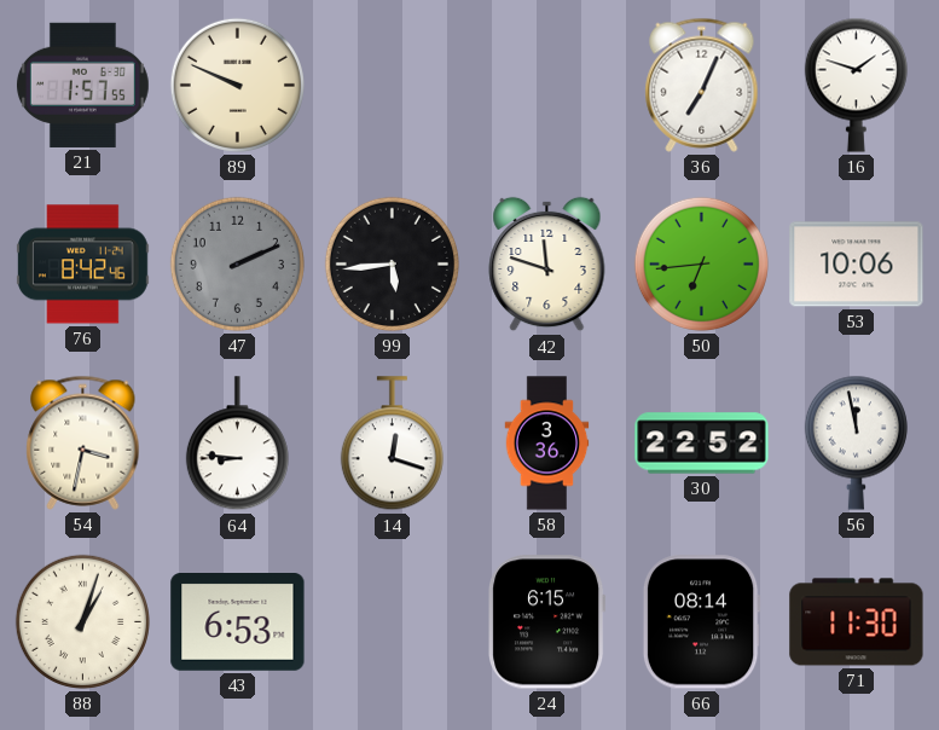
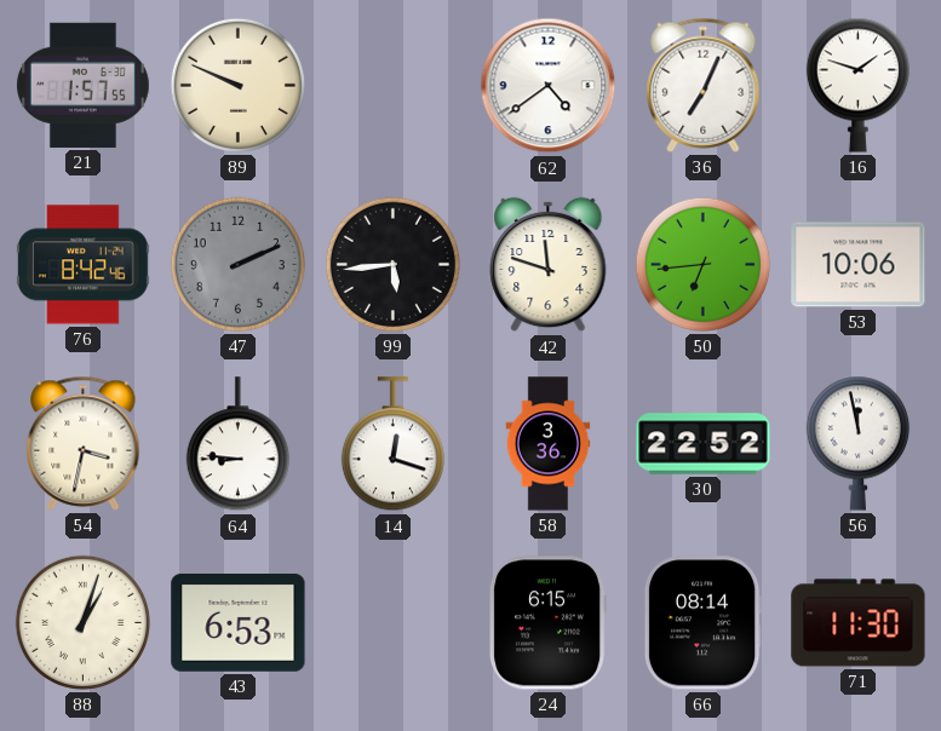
62: none -> 4:39
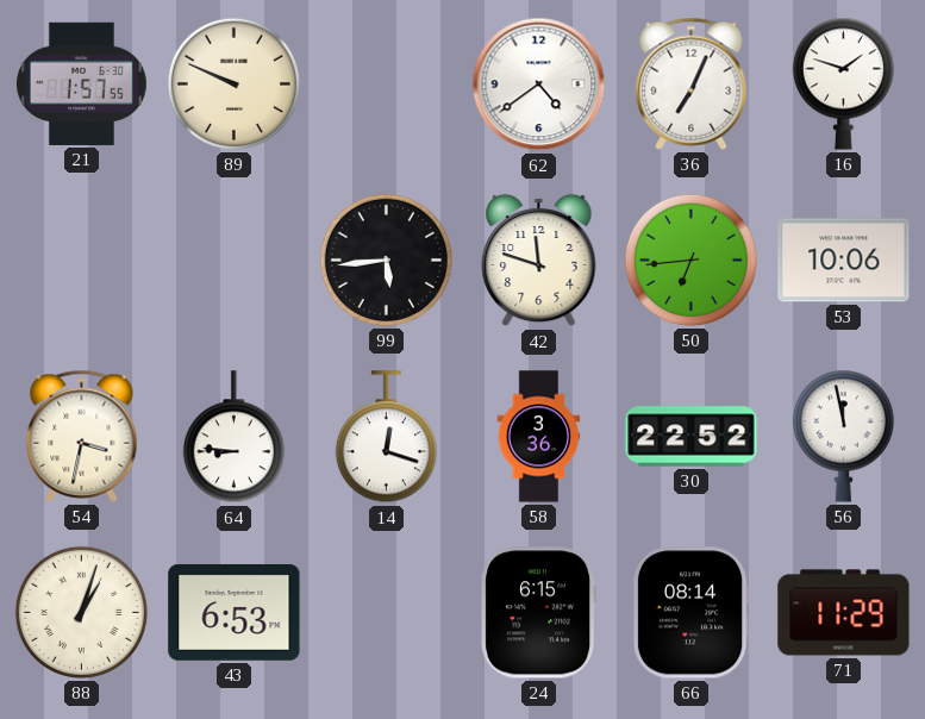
76: 8:42 -> none
47: 2:11 -> none
71: 11:30 -> 11:29
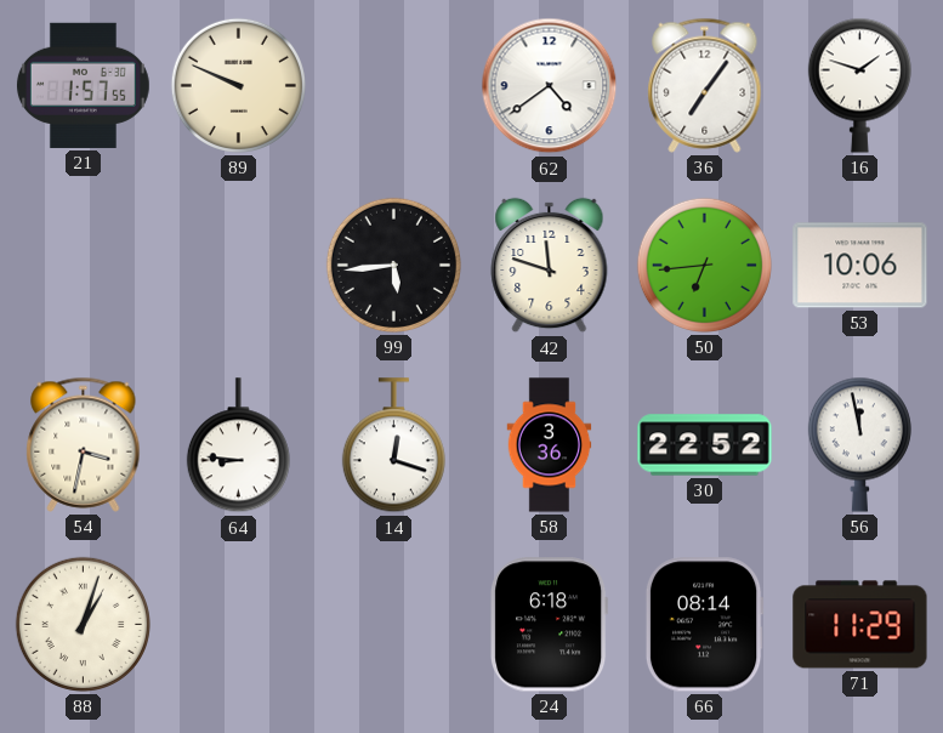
36: 7:04 -> 7:06
43: 6:53 -> none
24: 6:15 -> 6:18
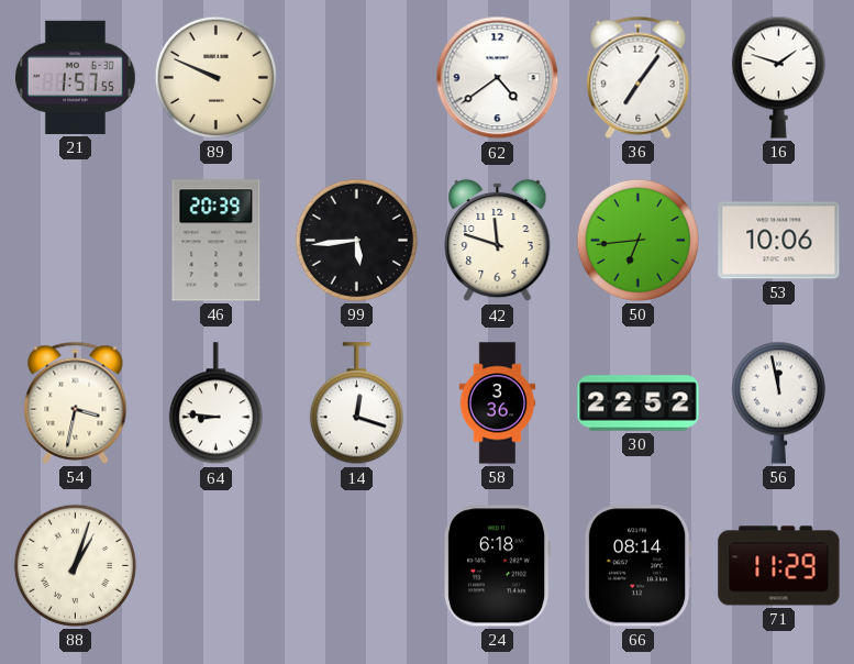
46: none -> 20:39
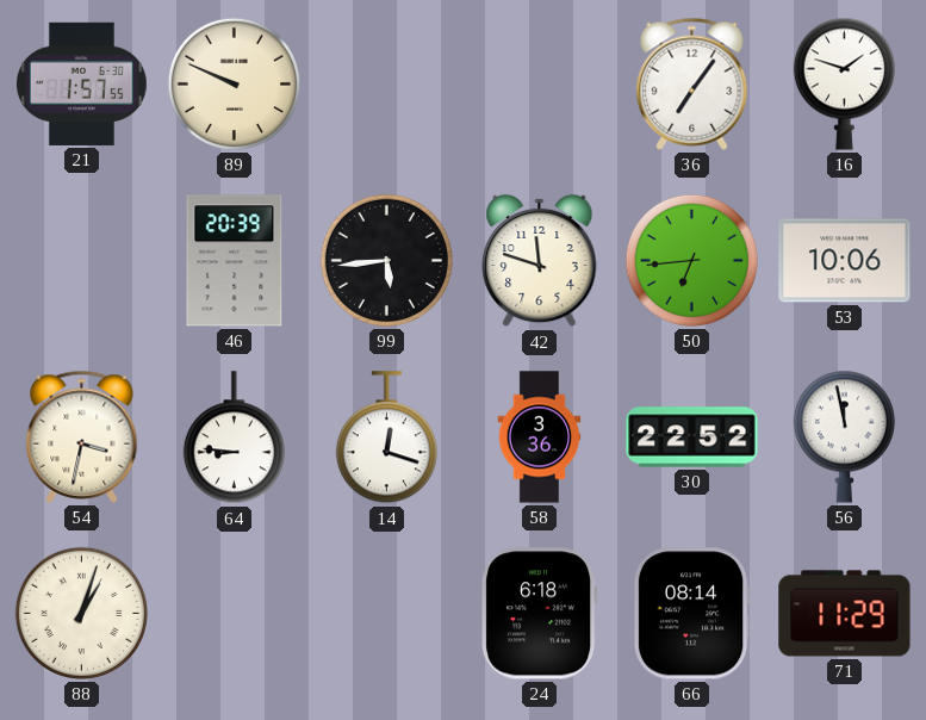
62: 4:39 -> none
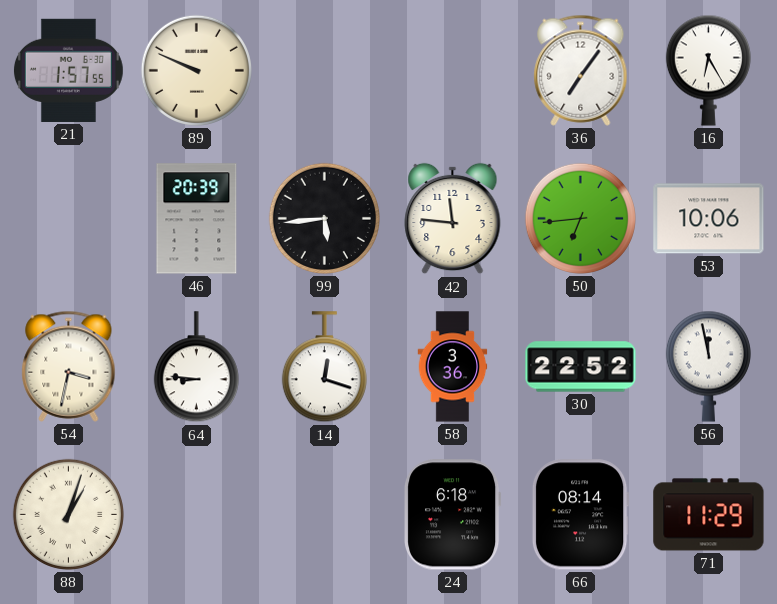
16: 1:48 -> 6:25
42: 11:48 -> 11:46
